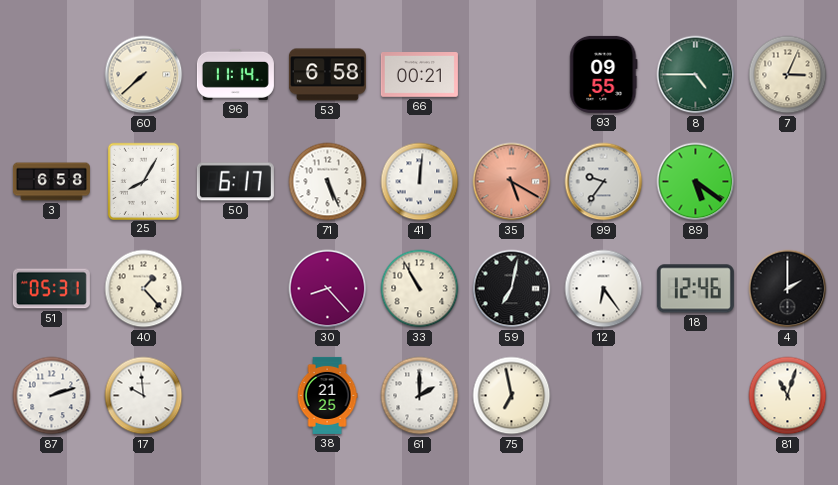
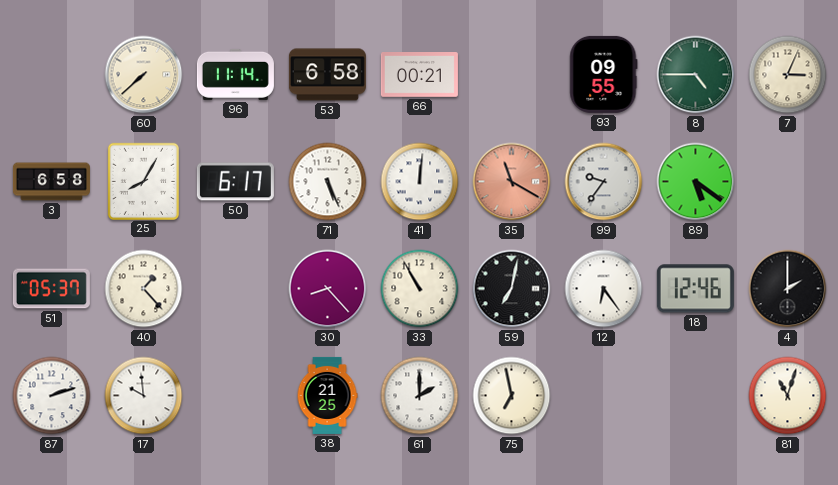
35: 5:20 -> 11:20
51: 05:31 -> 05:37
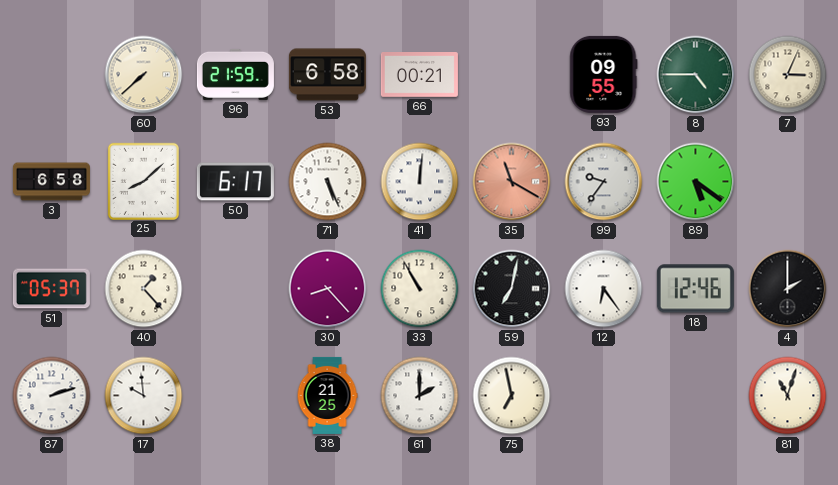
96: 11:14 -> 21:59
25: 8:05 -> 8:08
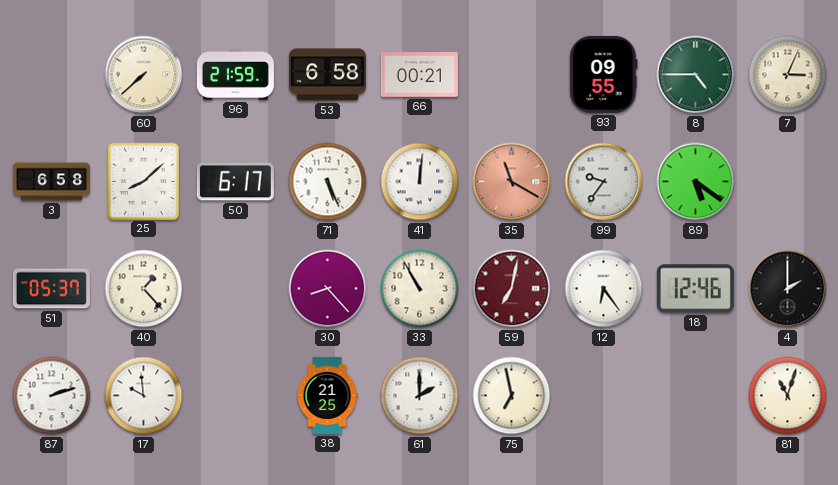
59 dial: black -> burgundy
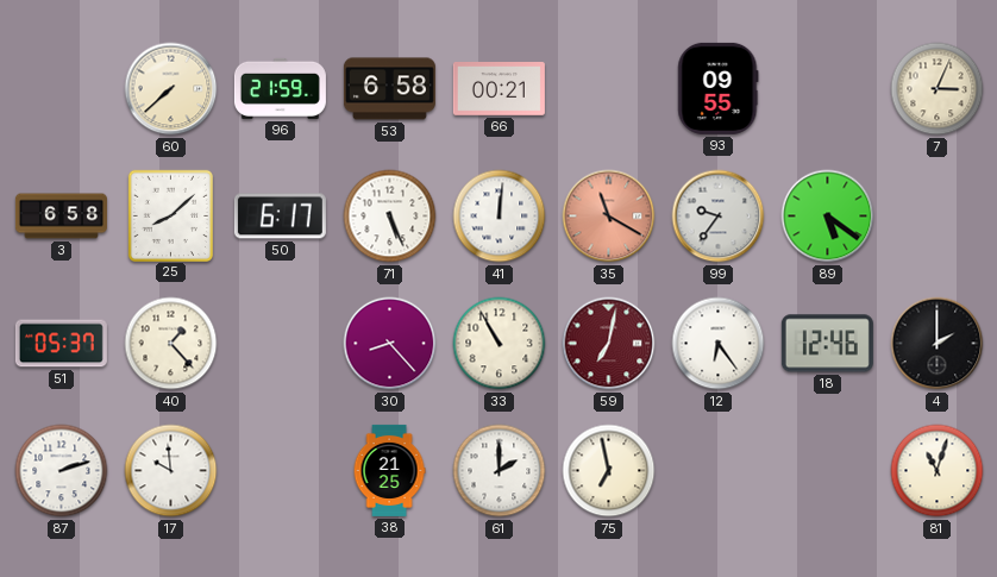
8: 4:45 -> none
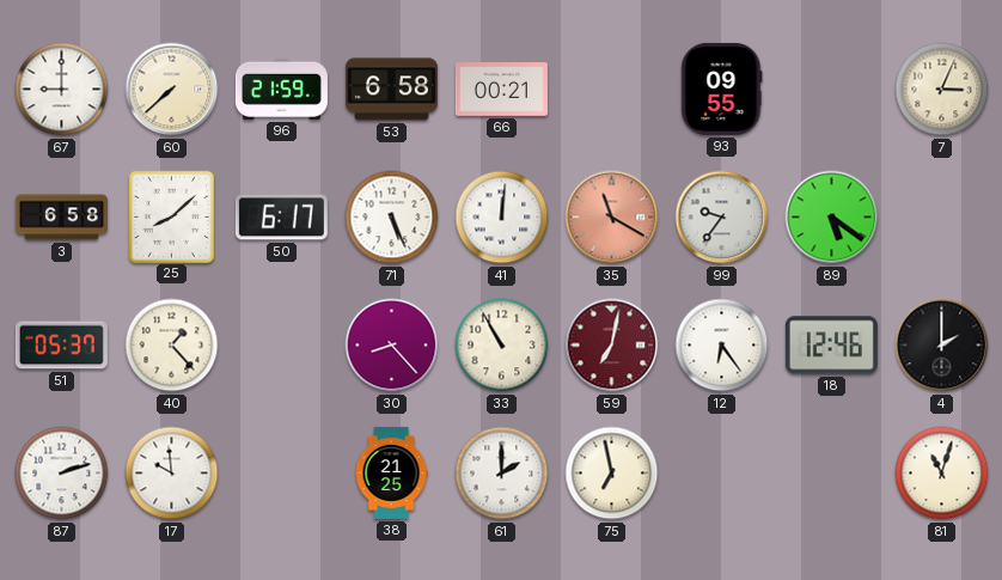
67: none -> 9:00
